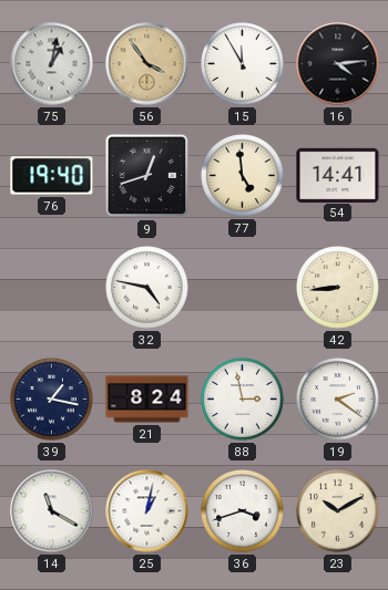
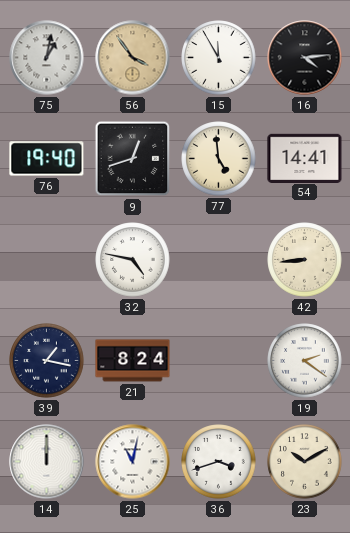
88: 2:58 -> none
14: 11:20 -> 12:00
25: 1:02 -> 11:02
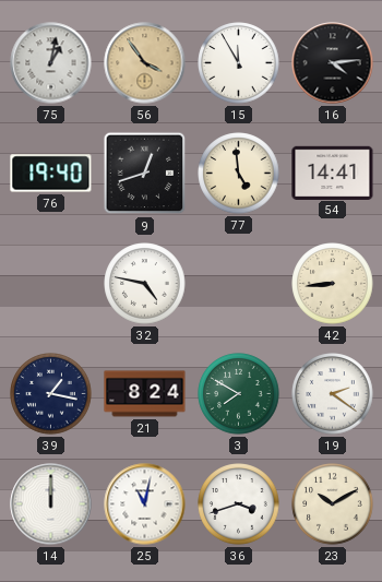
3: none -> 7:50
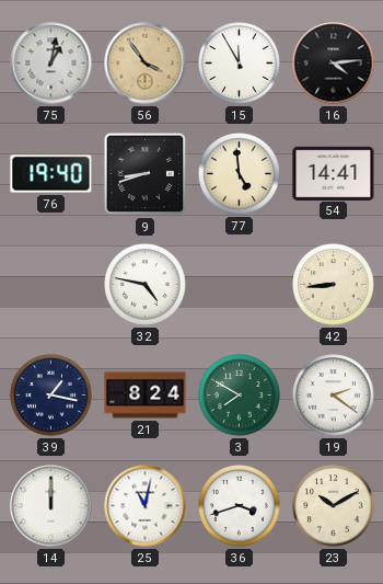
9: 12:42 -> 8:42
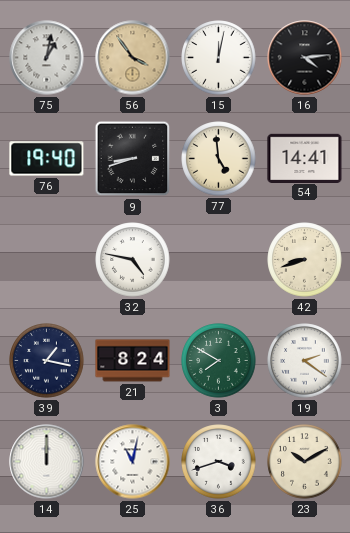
15: 11:55 -> 12:02
42: 8:44 -> 8:42
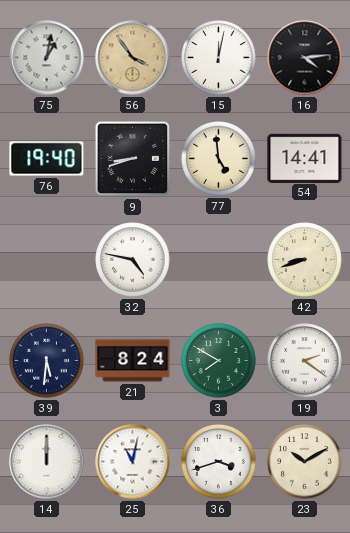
39: 1:17 -> 5:31
